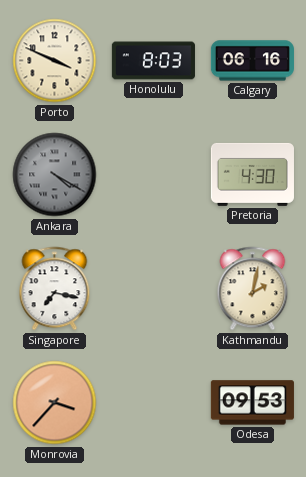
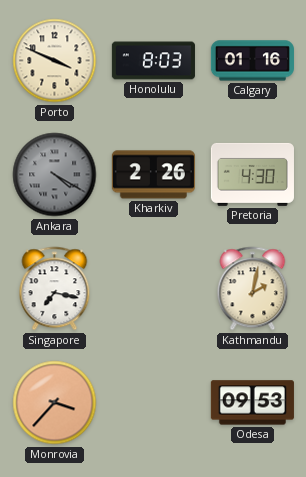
Calgary: 06:16 -> 01:16
Kharkiv: none -> 2:26
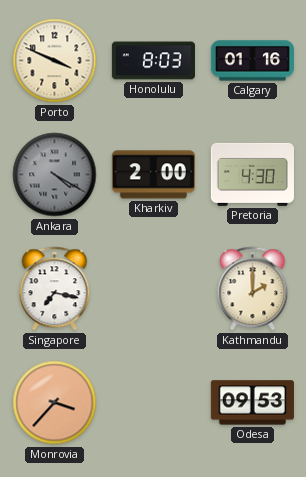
Kharkiv: 2:26 -> 2:00
Kathmandu: 2:02 -> 2:00
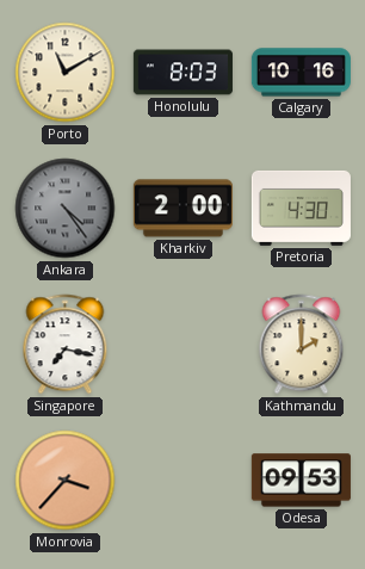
Porto: 3:49 -> 11:10
Calgary: 01:16 -> 10:16
Ankara: 4:20 -> 4:24
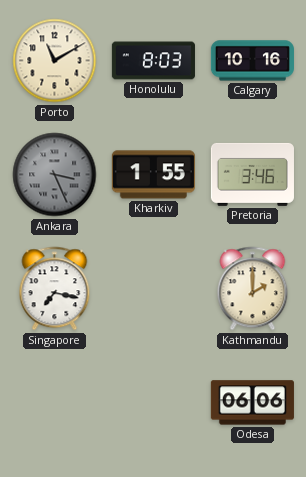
Ankara: 4:24 -> 3:26
Kharkiv: 2:00 -> 1:55
Pretoria: 4:30 -> 3:46
Monrovia: 3:37 -> none
Odesa: 09:53 -> 06:06
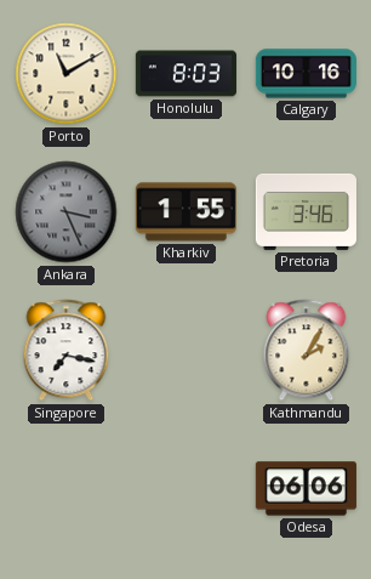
Kathmandu: 2:00 -> 2:05
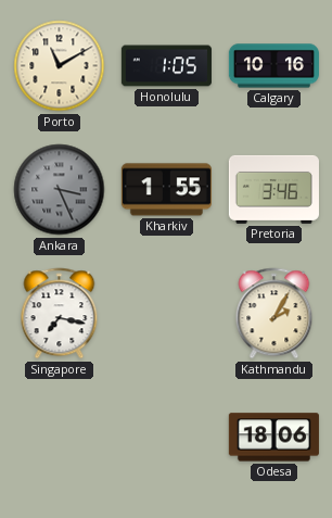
Honolulu: 8:03 -> 1:05
Odesa: 06:06 -> 18:06
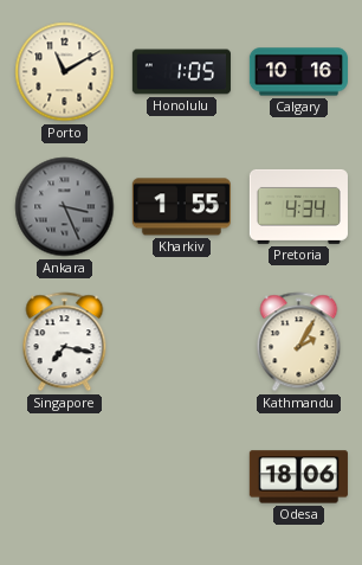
Pretoria: 3:46 -> 4:34
